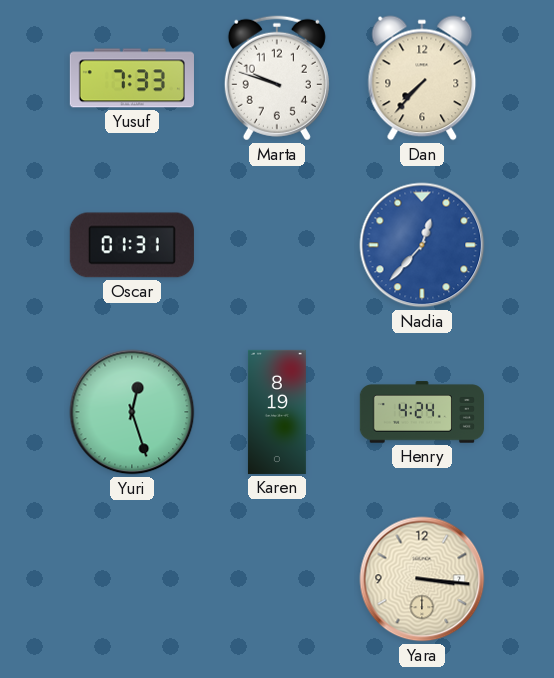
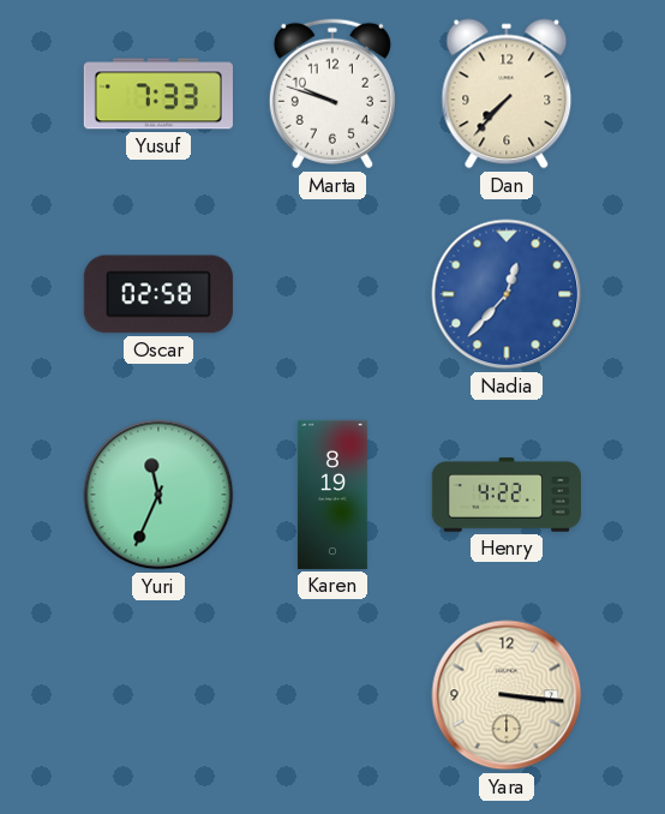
Oscar: 01:31 -> 02:58
Yuri: 12:27 -> 11:34
Henry: 4:24 -> 4:22
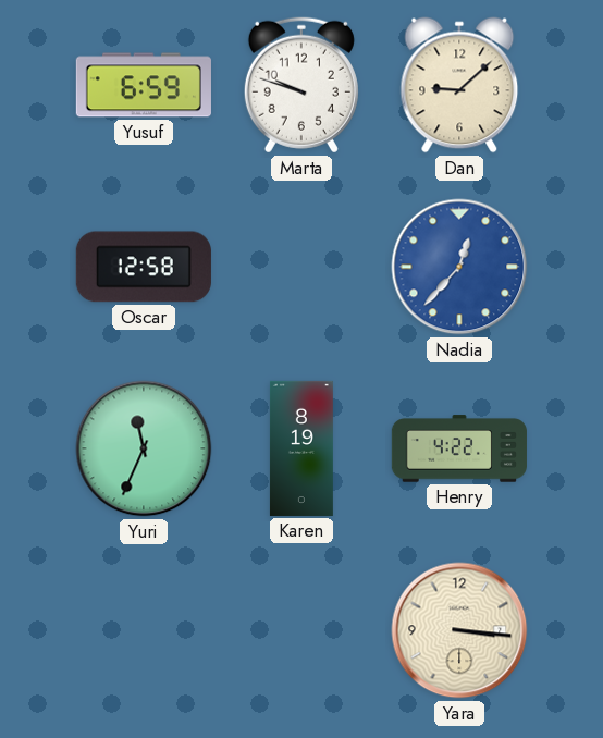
Yusuf: 7:33 -> 6:59
Dan: 7:37 -> 9:08
Oscar: 02:58 -> 12:58
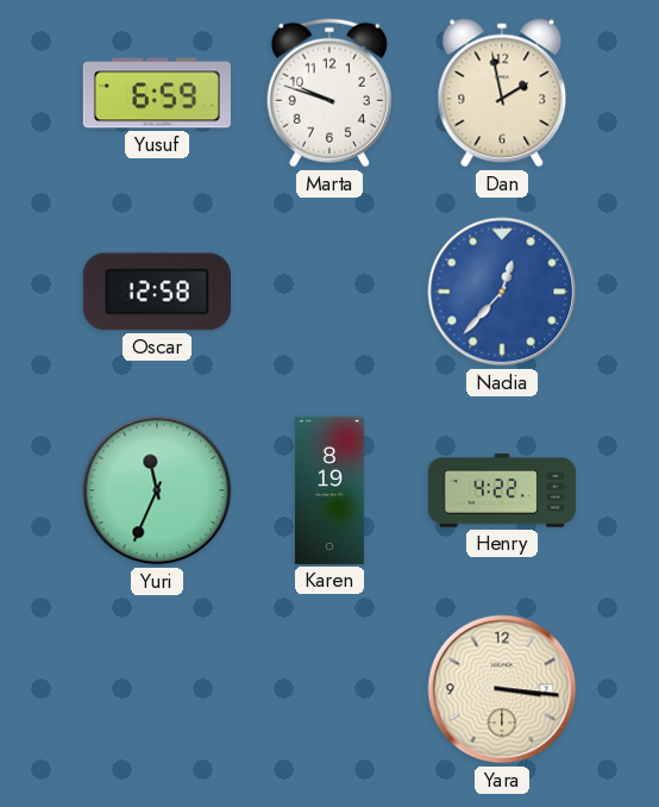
Dan: 9:08 -> 1:58
